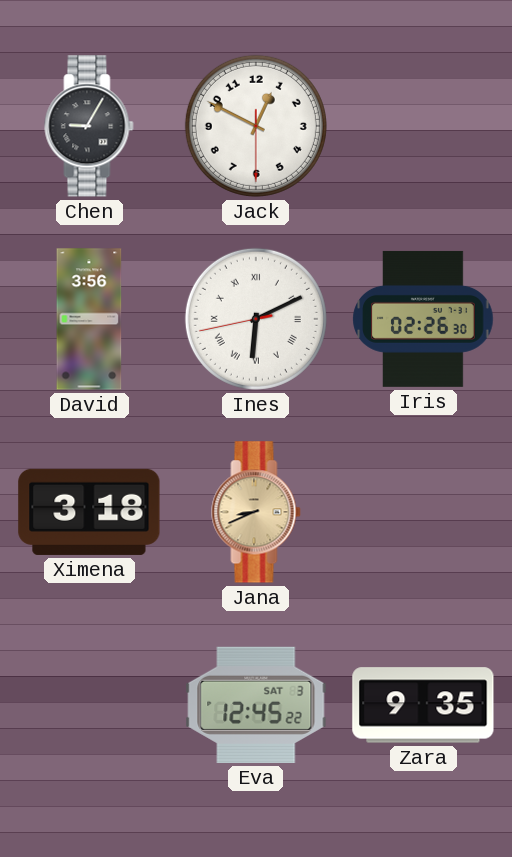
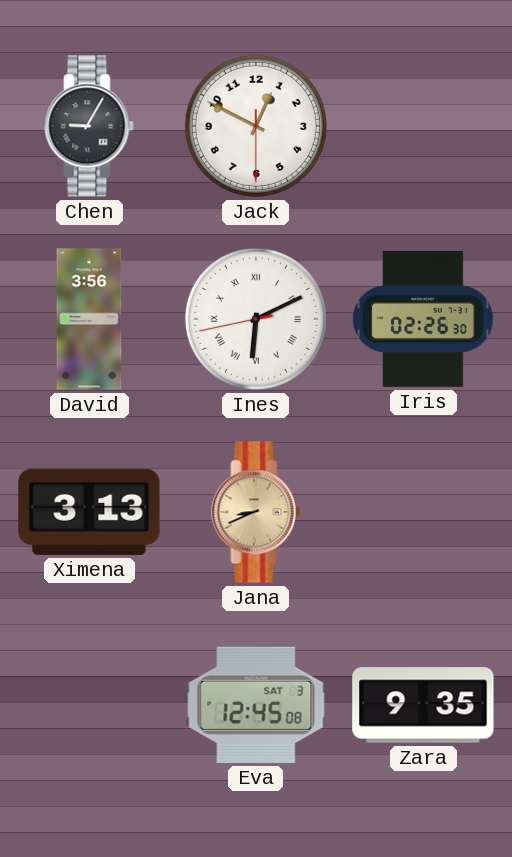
Ximena: 3:18 -> 3:13
Eva: 12:45:22 -> 12:45:08
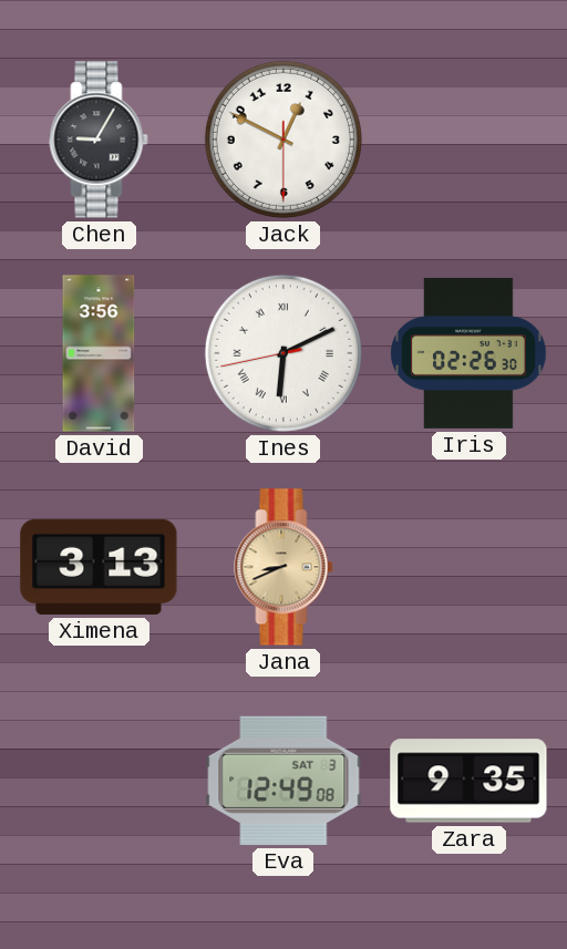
Eva: 12:45 -> 12:49
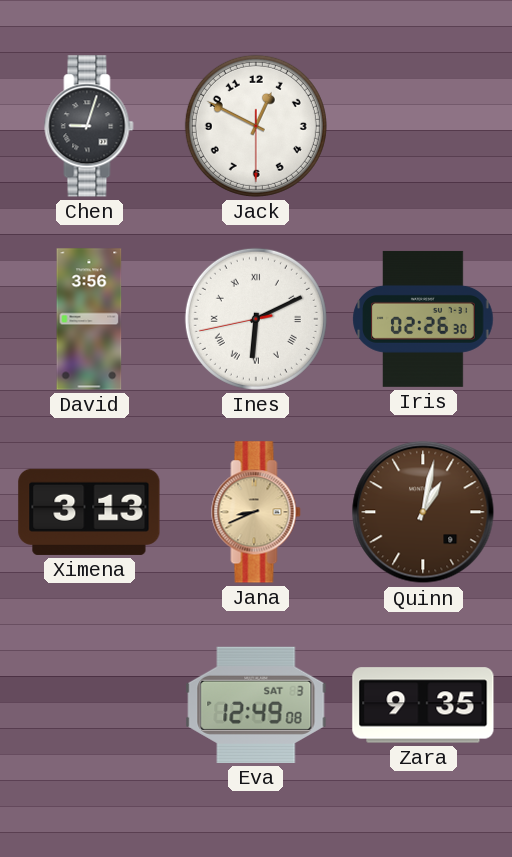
Chen: 9:05 -> 9:03
Quinn: none -> 1:02
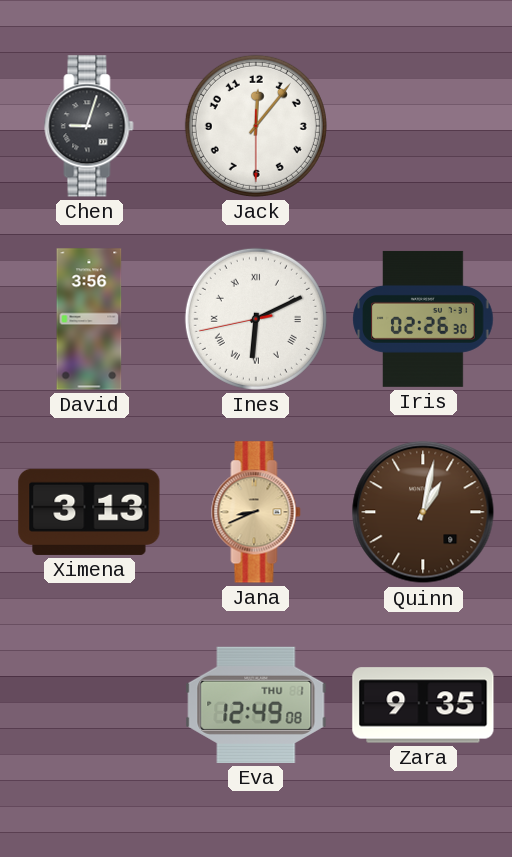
Jack: 12:49 -> 12:06
Eva date: SAT 3 -> THU 1
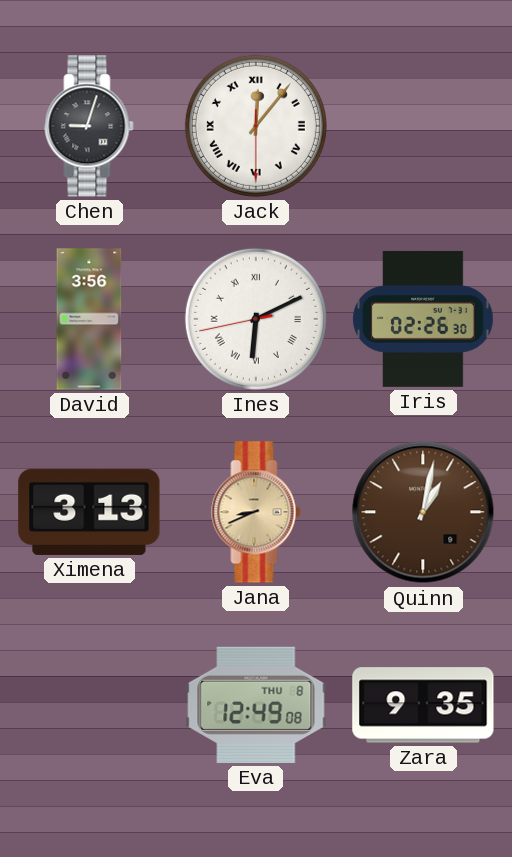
Jack numerals: Arabic -> Roman
Eva date: THU 1 -> THU 8
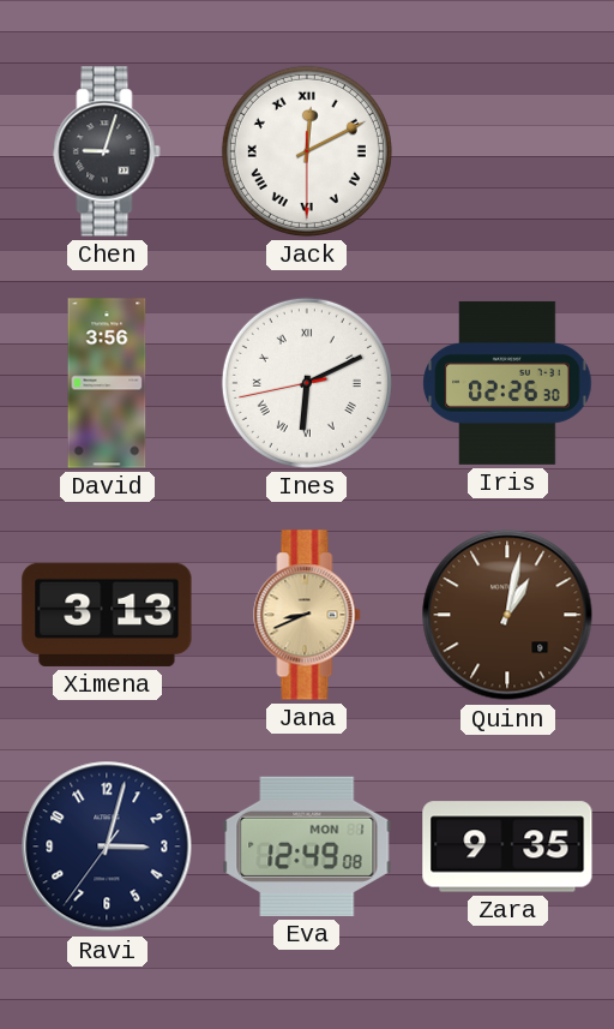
Jack: 12:06 -> 12:10
Ravi: none -> 3:02
Eva date: THU 8 -> MON 1
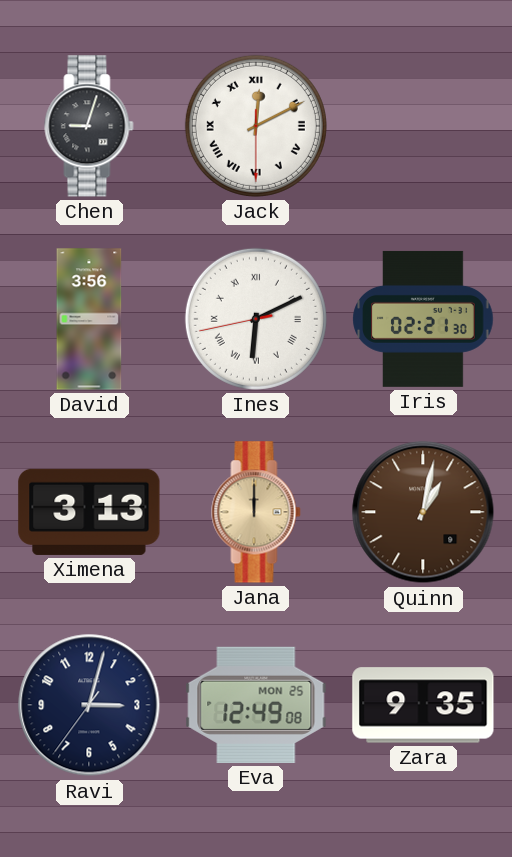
Iris: 02:26 -> 02:21
Jana: 8:41 -> 12:00
Eva date: MON 1 -> MON 25
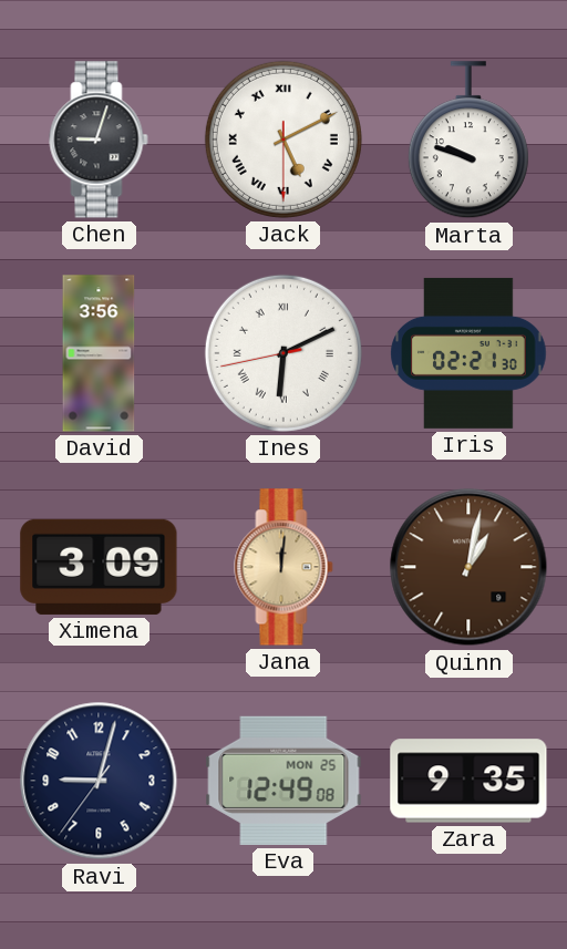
Jack: 12:10 -> 5:10
Marta: none -> 9:48
Ximena: 3:13 -> 3:09
Jana: 12:00 -> 12:01
Ravi: 3:02 -> 9:02
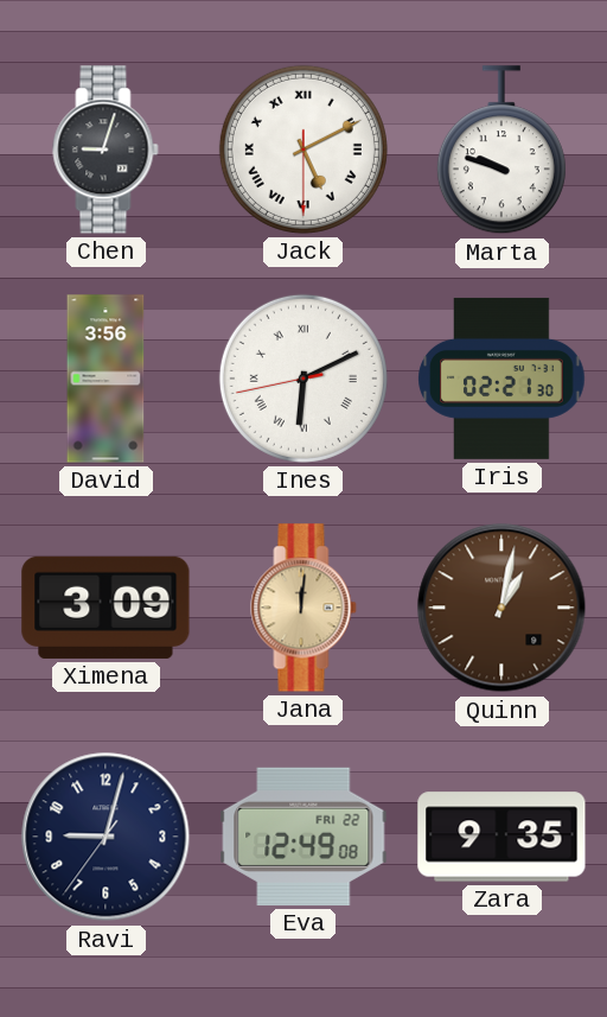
Eva date: MON 25 -> FRI 22
